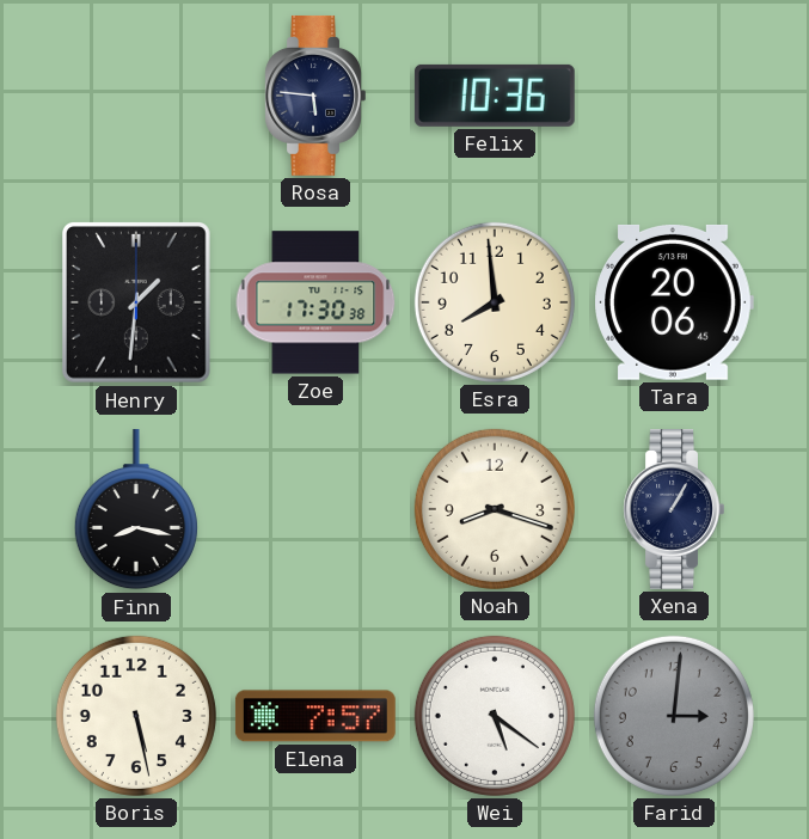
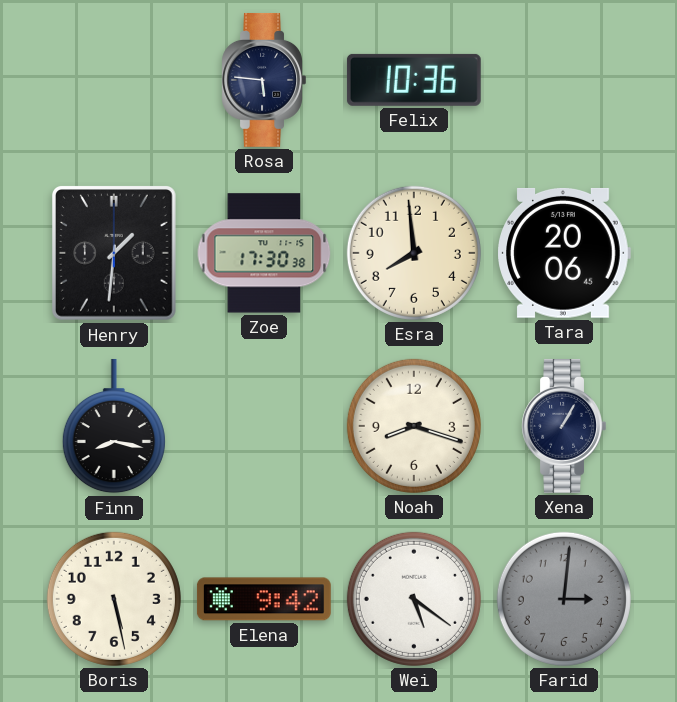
Elena: 7:57 -> 9:42
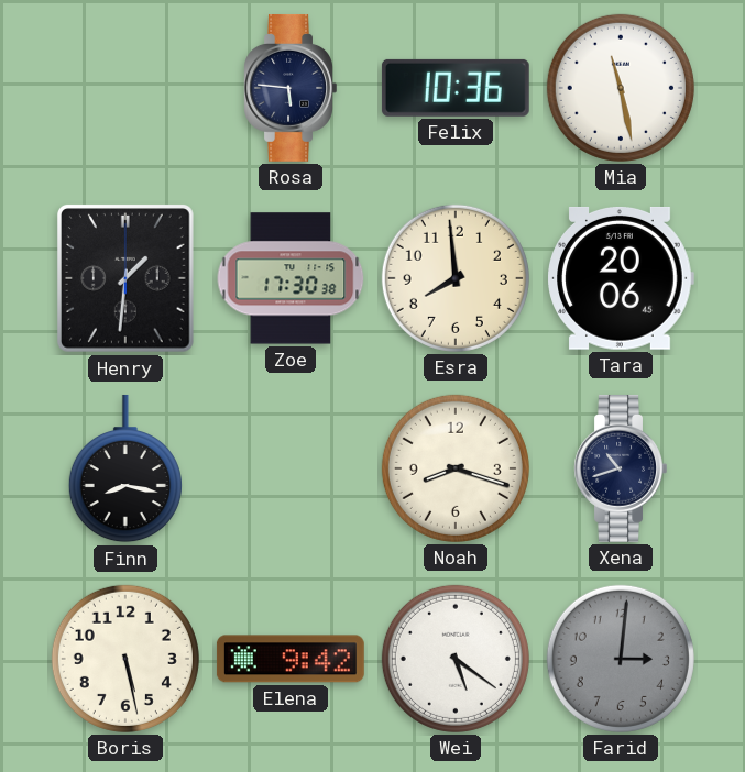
Mia: none -> 11:28
Xena: 1:05 -> 10:42
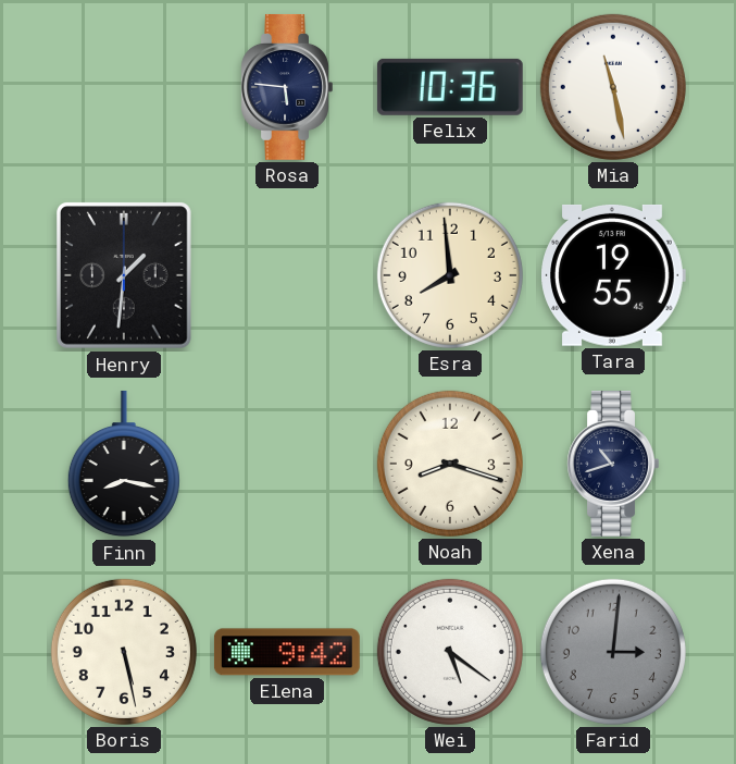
Zoe: 17:30 -> none
Tara: 20:06 -> 19:55
